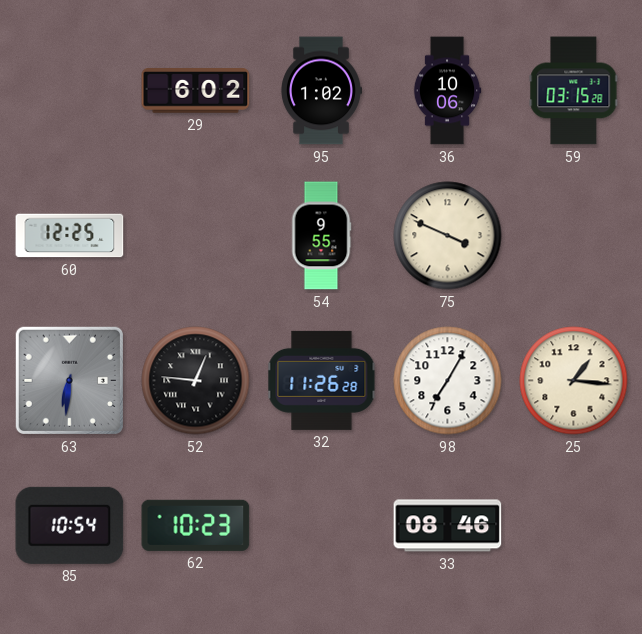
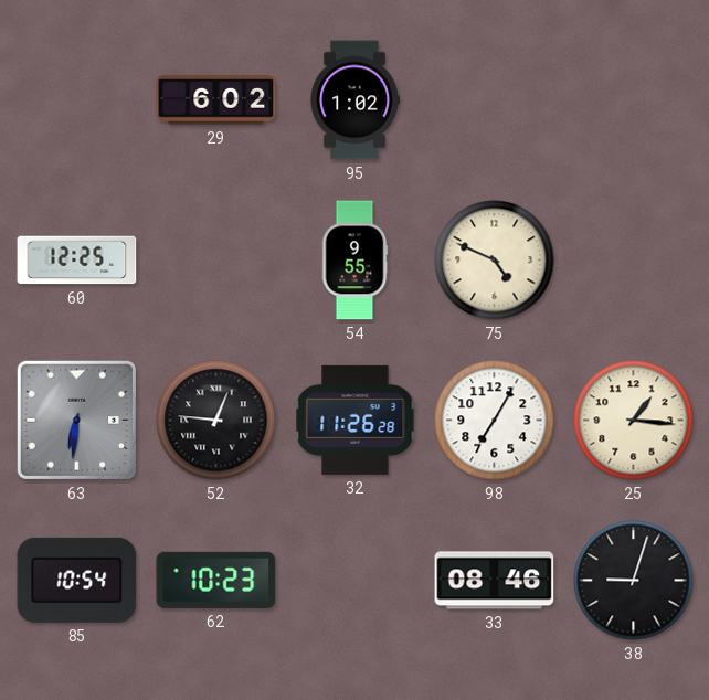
36: 10:06 -> none
59: 03:15 -> none
75: 3:49 -> 4:49
38: none -> 9:03
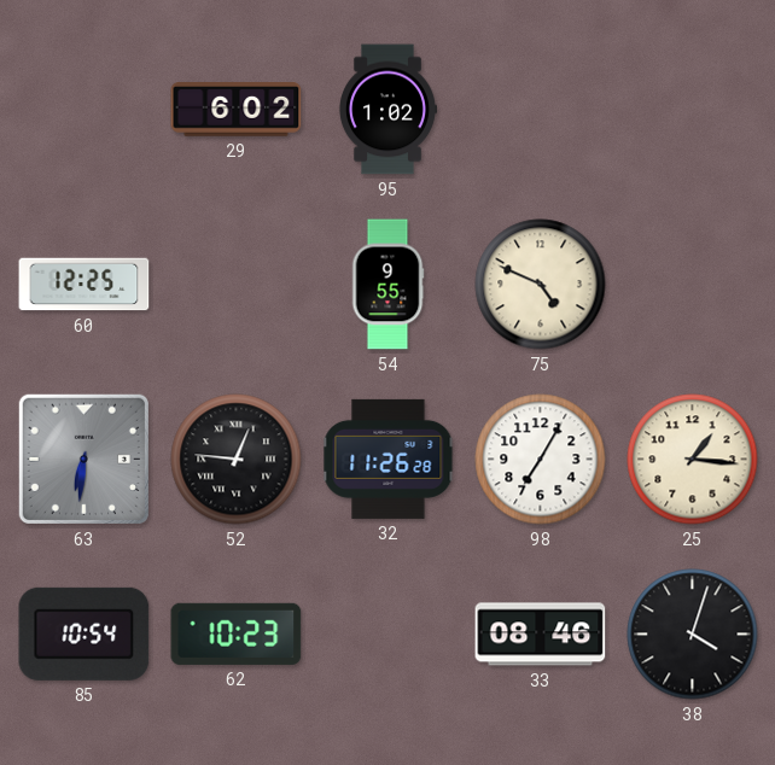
38: 9:03 -> 4:03
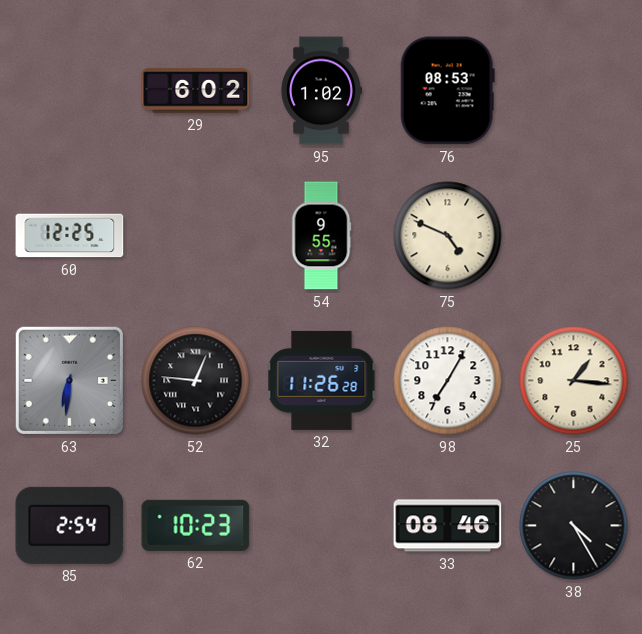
76: none -> 08:53
85: 10:54 -> 2:54
38: 4:03 -> 4:25
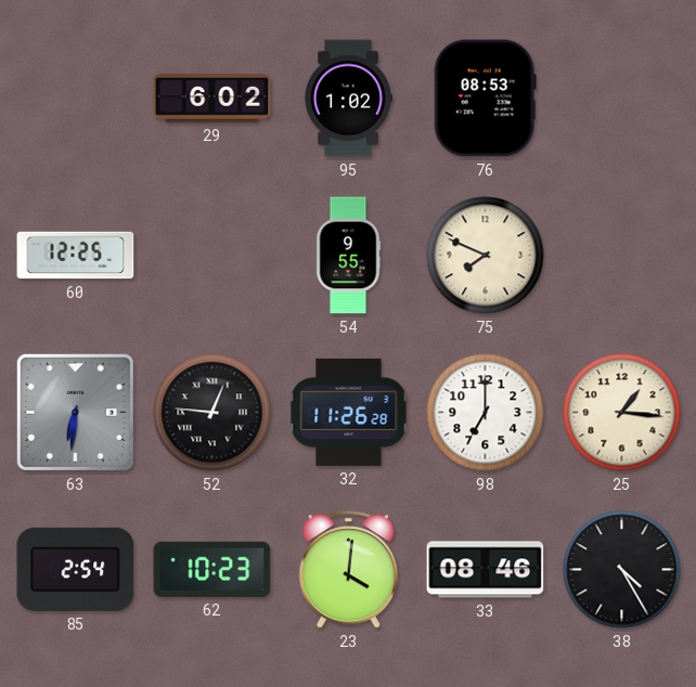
75: 4:49 -> 7:49
98: 7:05 -> 7:00
23: none -> 4:01
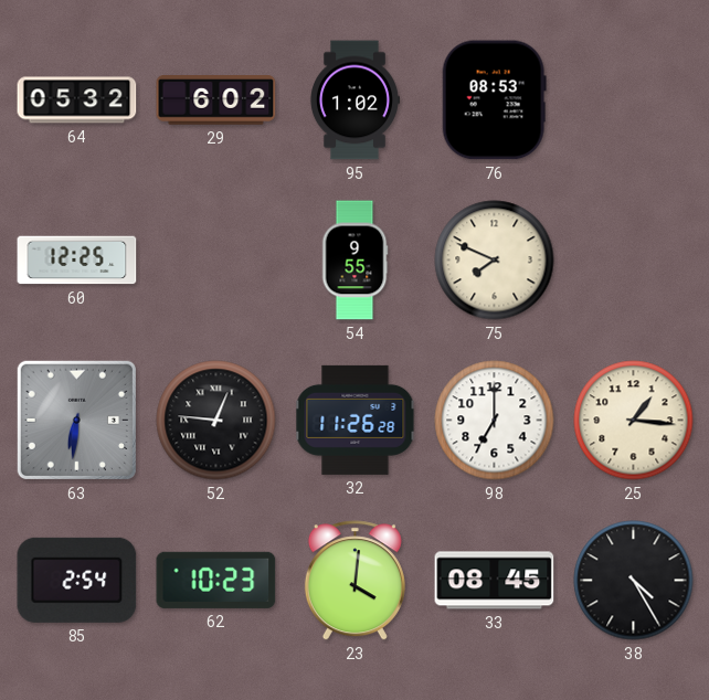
64: none -> 05:32
33: 08:46 -> 08:45
